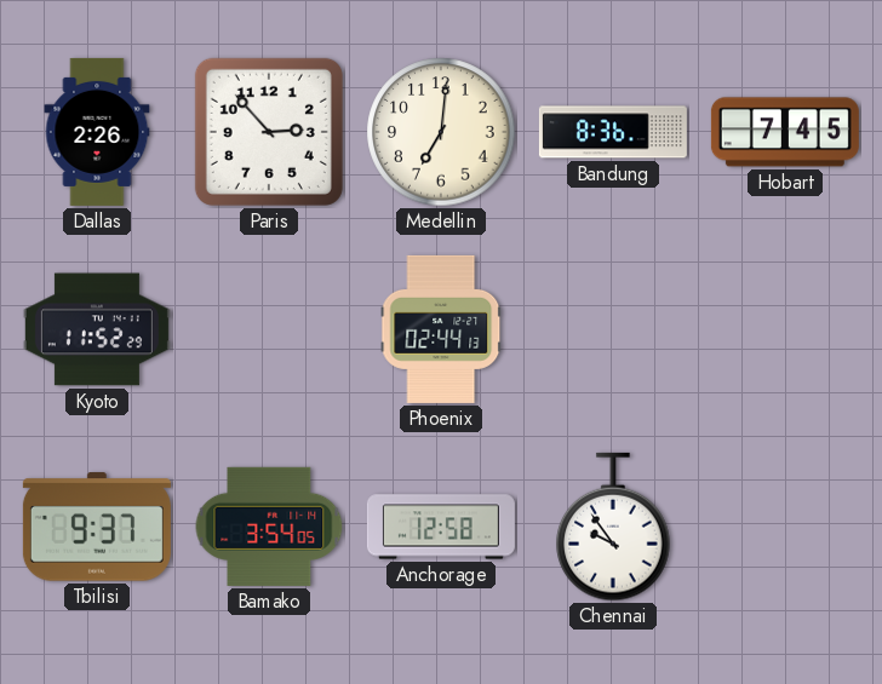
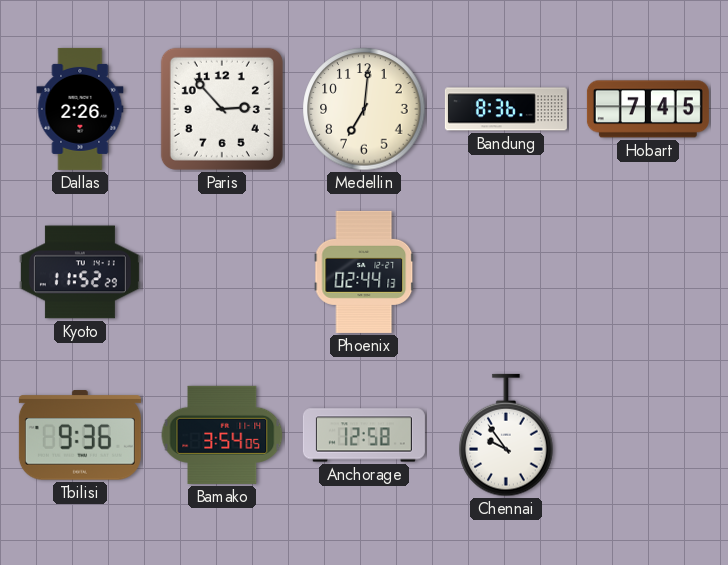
Tbilisi: 9:37 -> 9:36
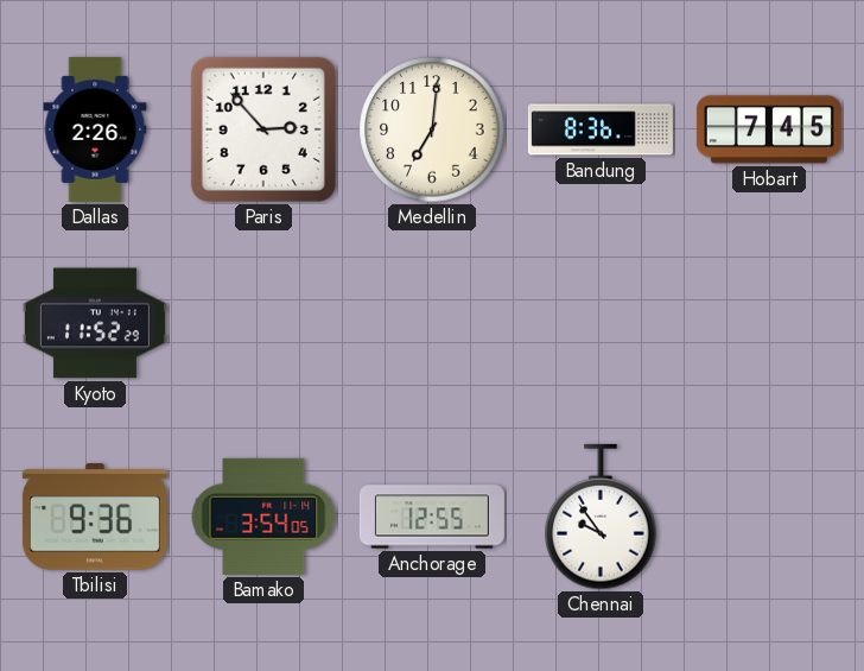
Phoenix: 02:44 -> none
Anchorage: 12:58 -> 12:55
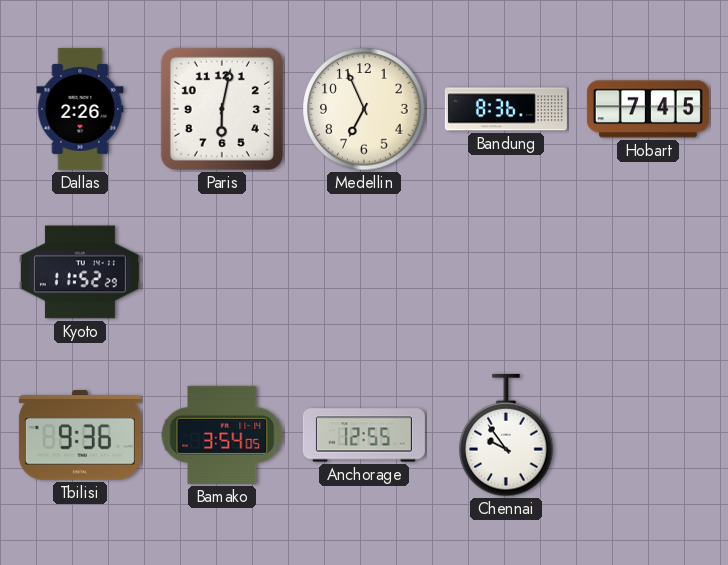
Paris: 2:53 -> 6:02
Medellin: 7:01 -> 6:56
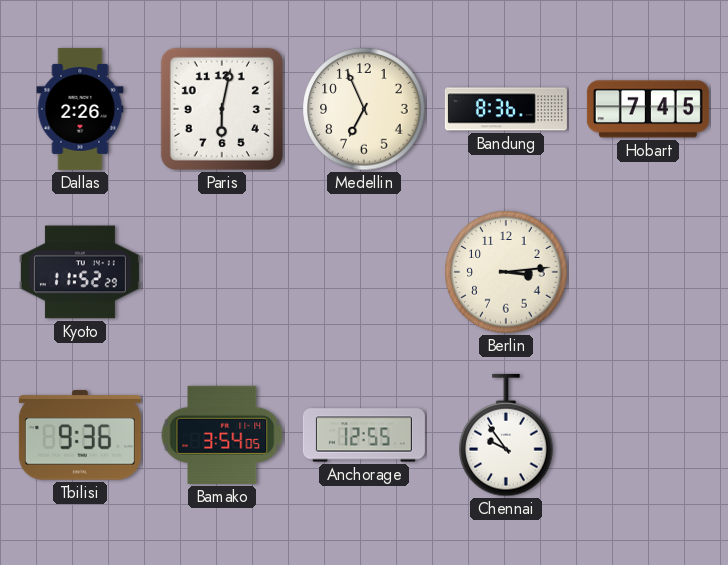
Berlin: none -> 3:14
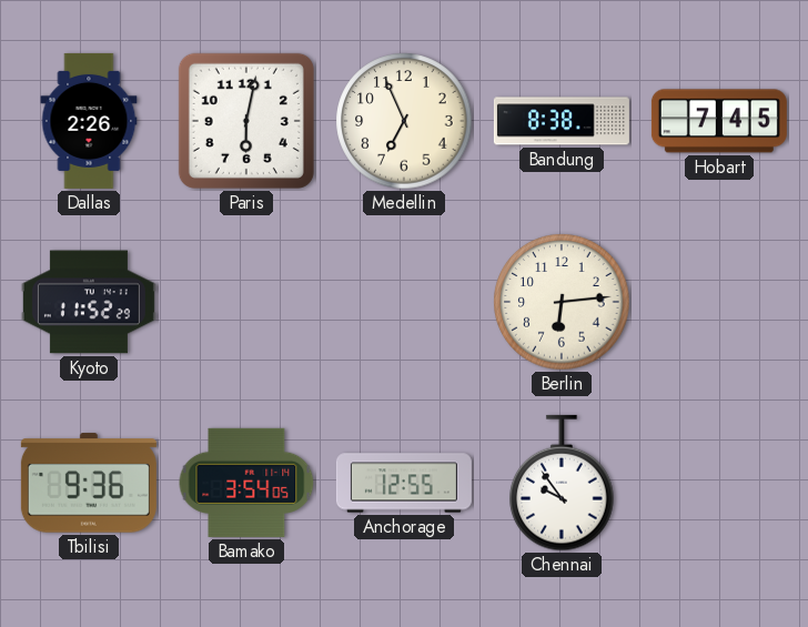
Bandung: 8:36 -> 8:38
Berlin: 3:14 -> 6:14
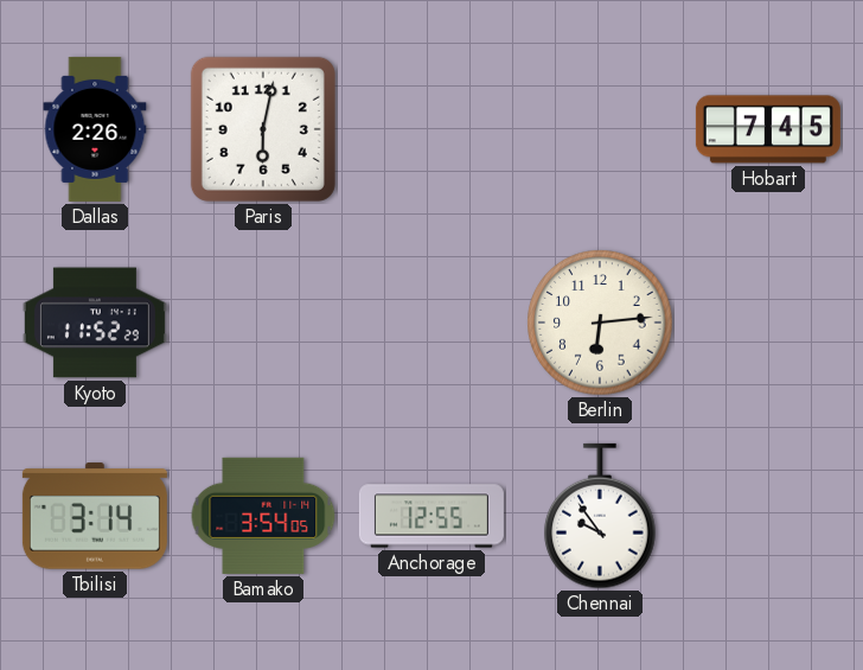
Medellin: 6:56 -> none
Bandung: 8:38 -> none
Tbilisi: 9:36 -> 3:14
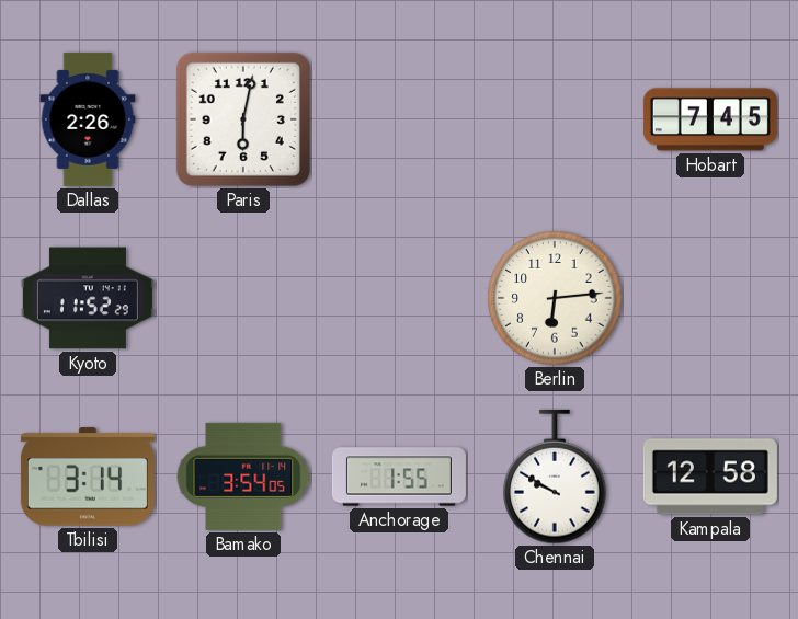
Anchorage: 12:55 -> 1:55
Chennai: 9:54 -> 9:50
Kampala: none -> 12:58
